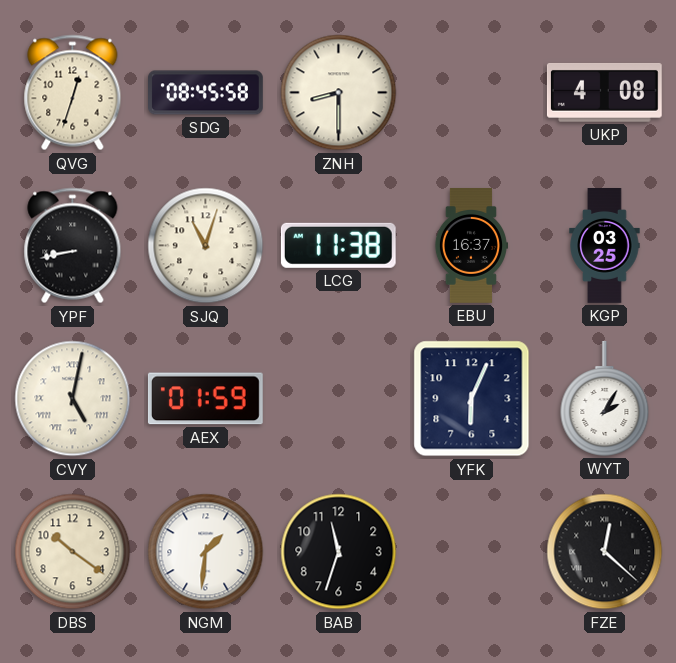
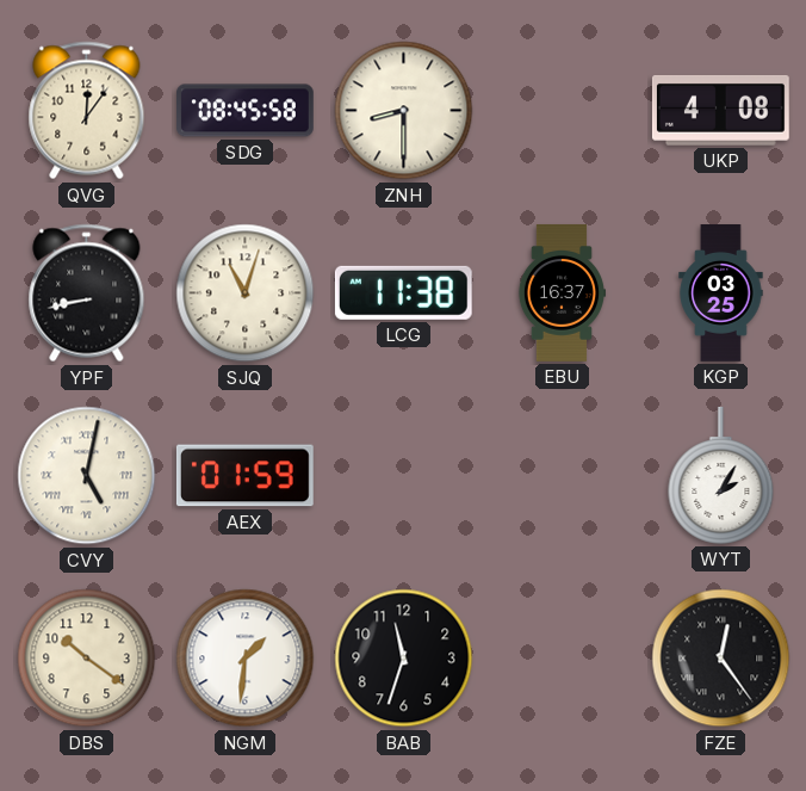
QVG: 12:33 -> 12:06
YFK: 6:04 -> none
FZE: 12:22 -> 12:24
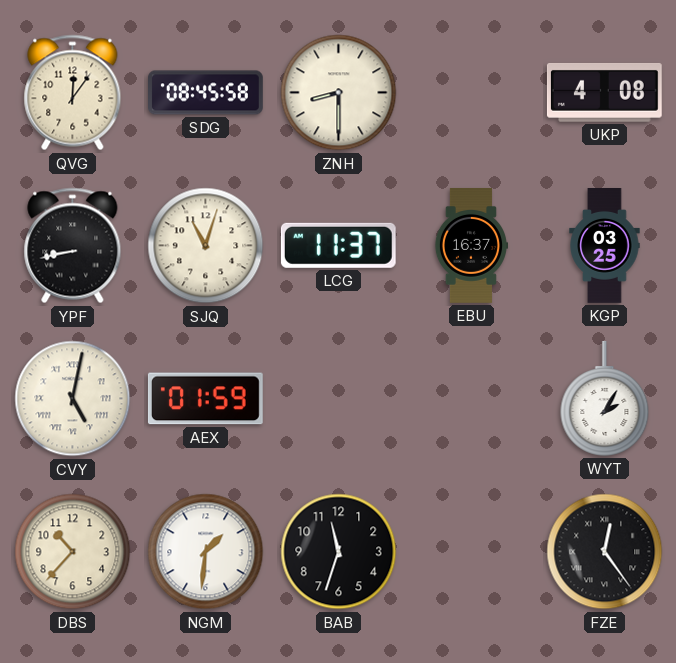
LCG: 11:38 -> 11:37
DBS: 10:21 -> 10:37
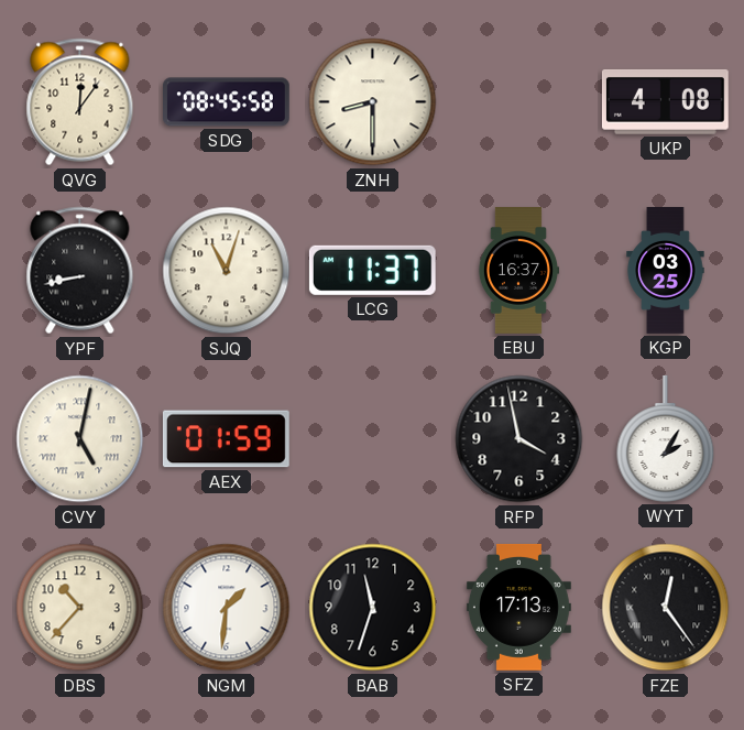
RFP: none -> 3:58
SFZ: none -> 17:13
